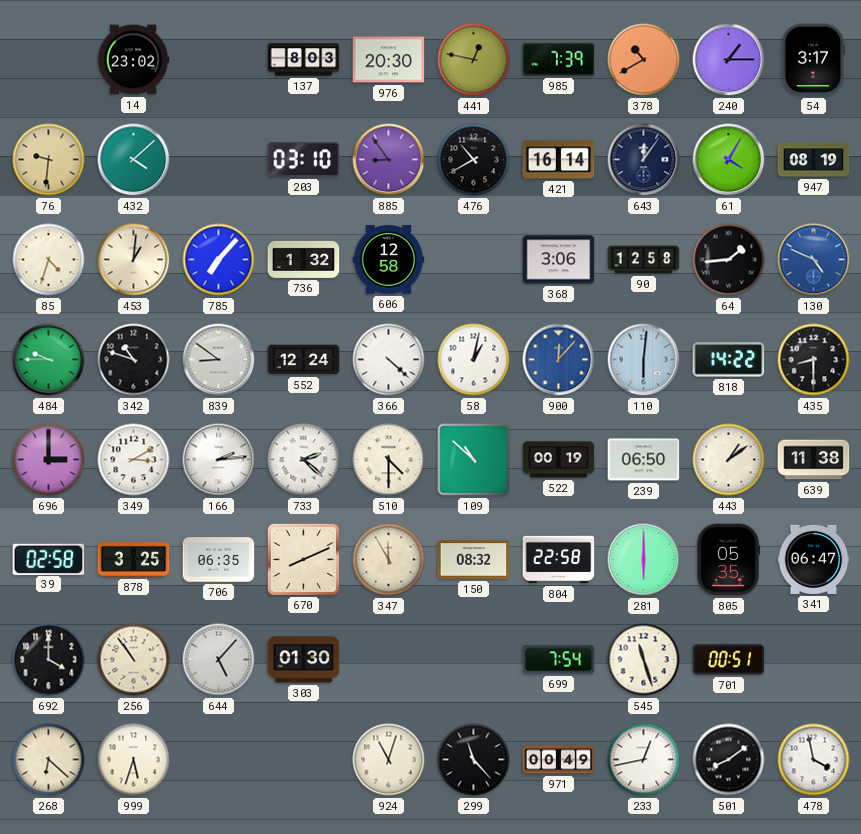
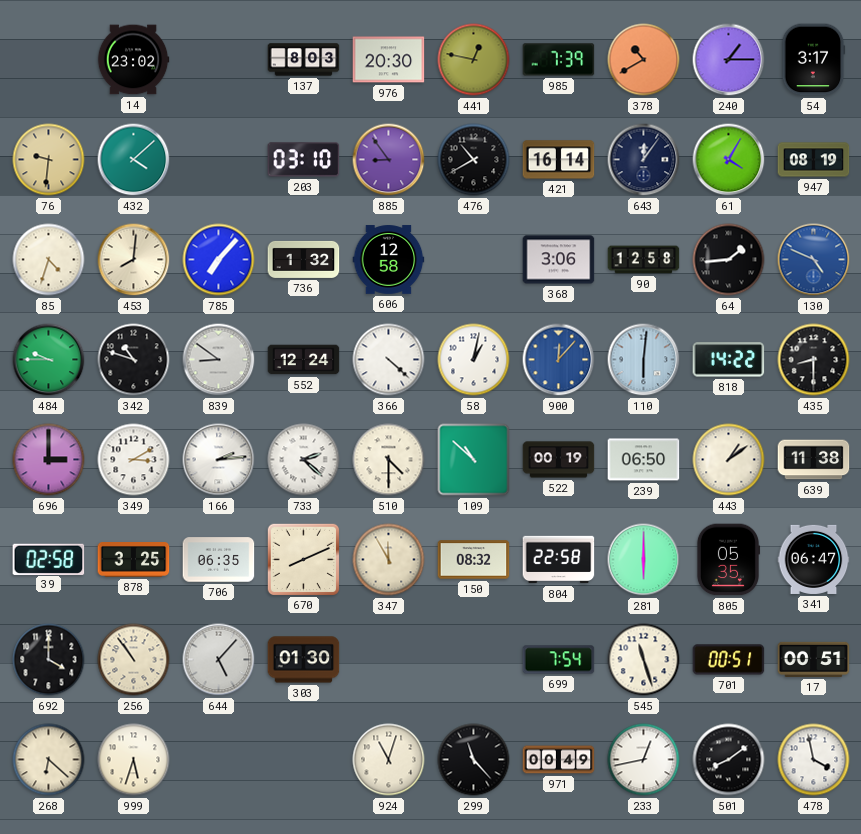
453: 1:01 -> 8:01
17: none -> 00:51
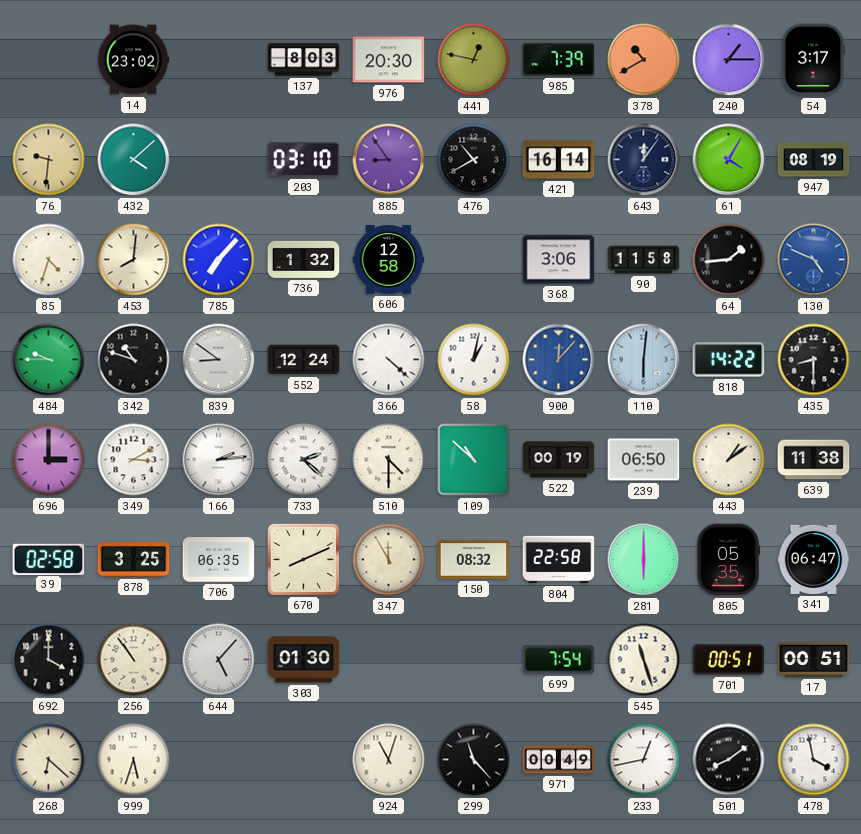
90: 12:58 -> 11:58
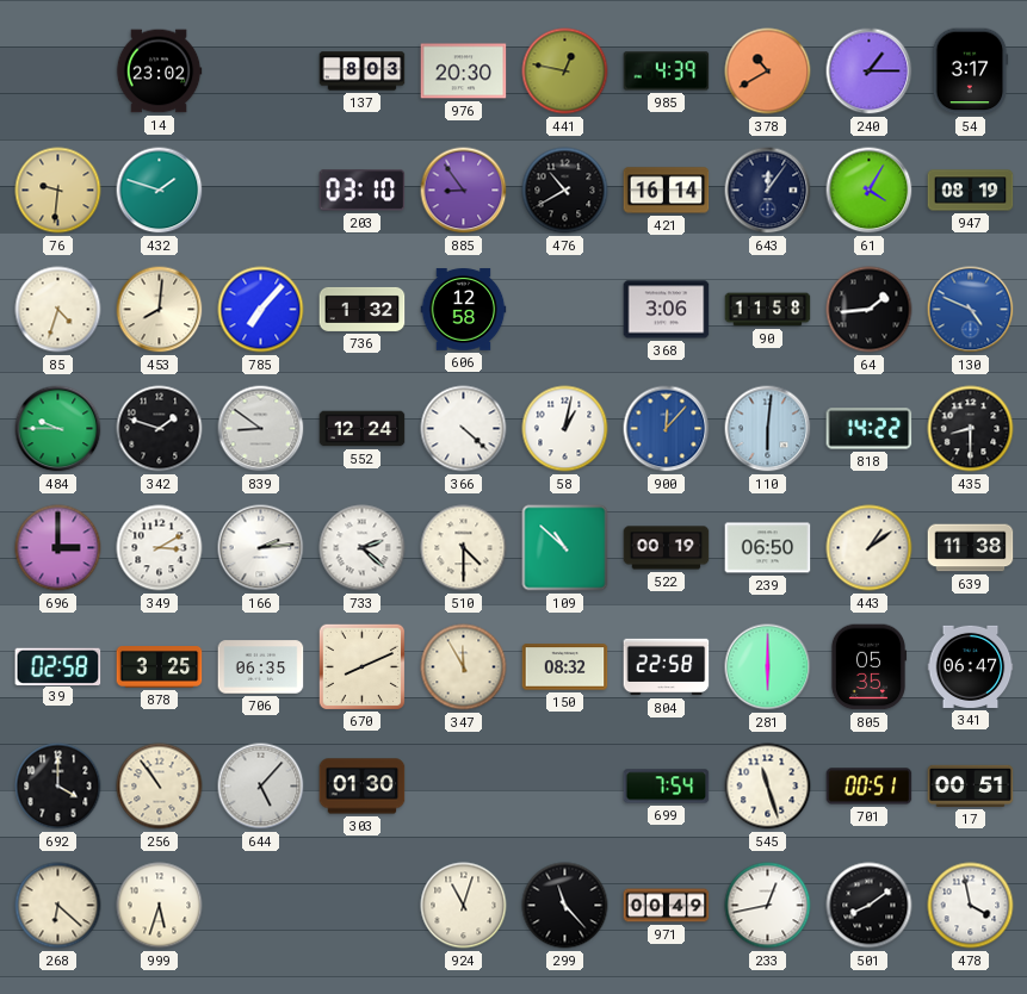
985: 7:39 -> 4:39
432: 4:08 -> 1:48
342: 10:48 -> 1:48
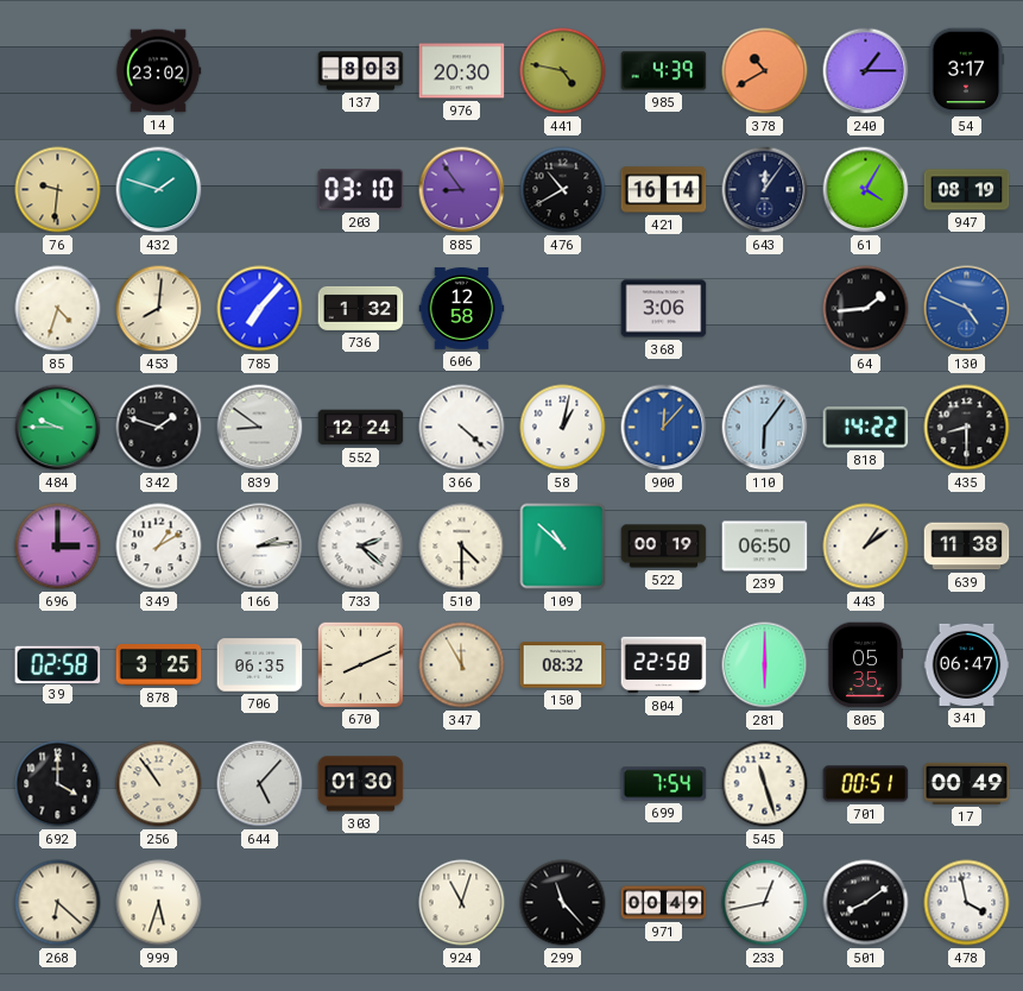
441: 12:47 -> 4:47
90: 11:58 -> none
110: 6:01 -> 6:06
349: 3:10 -> 1:10
17: 00:51 -> 00:49
